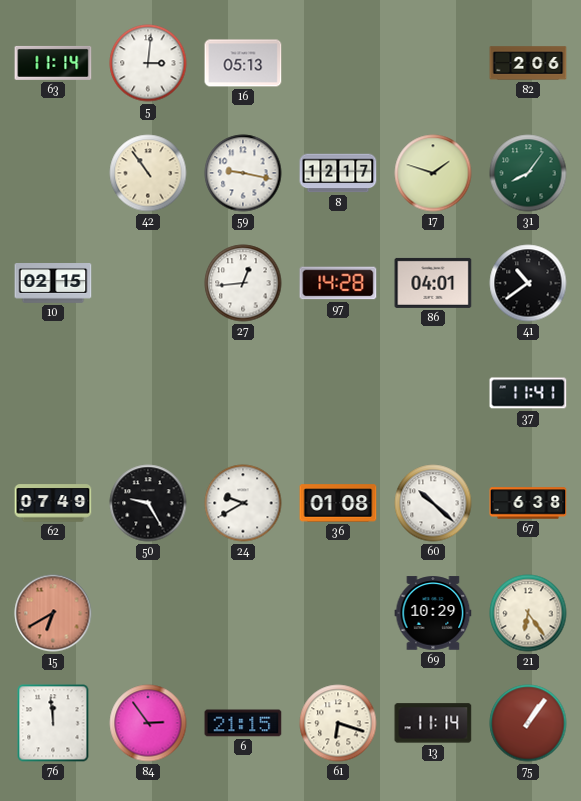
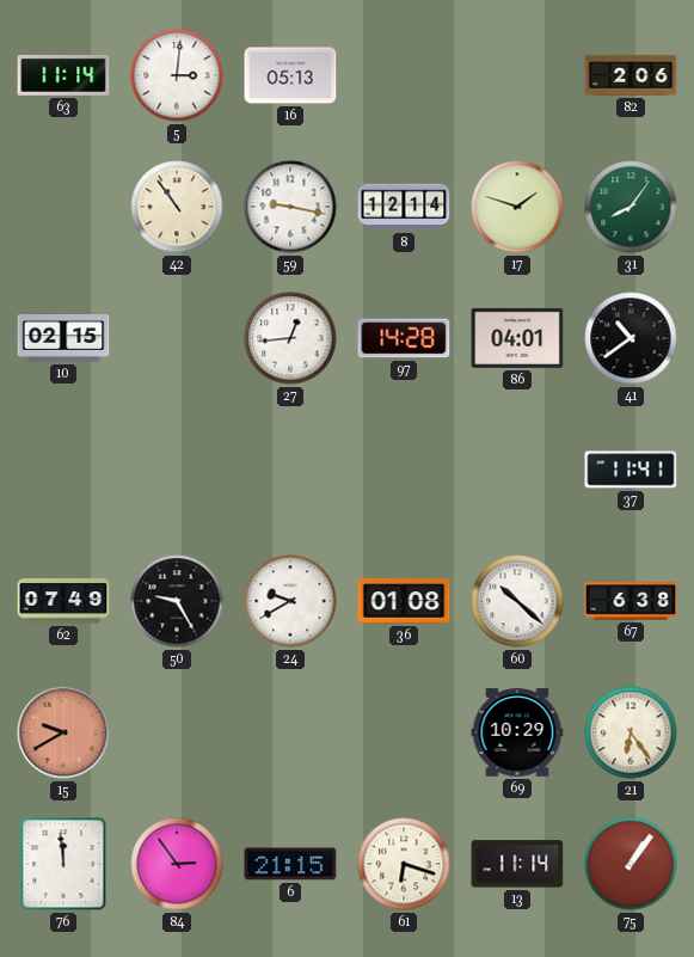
8: 12:17 -> 12:14
15: 6:40 -> 9:40
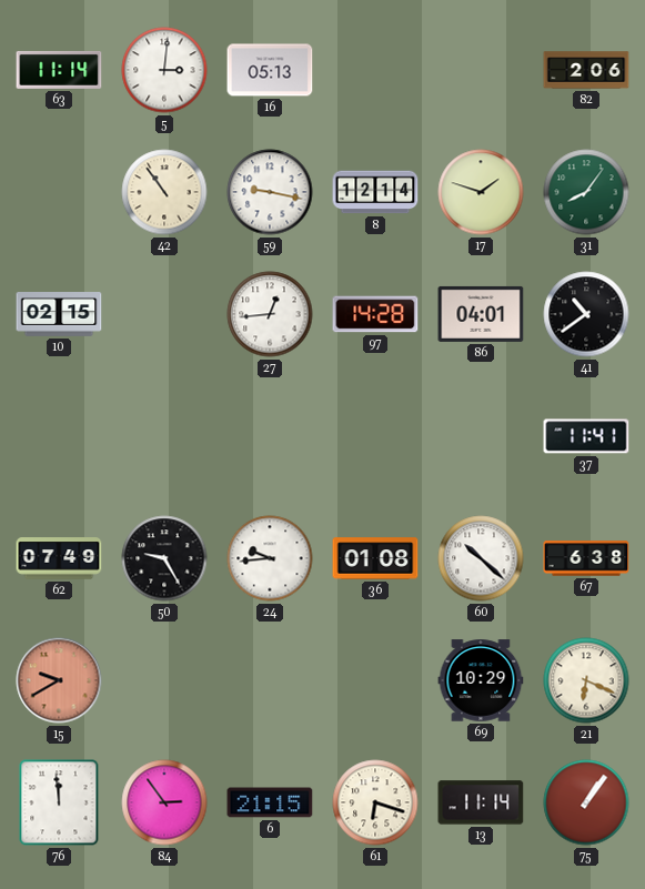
24: 9:40 -> 9:44
21: 6:24 -> 6:19
